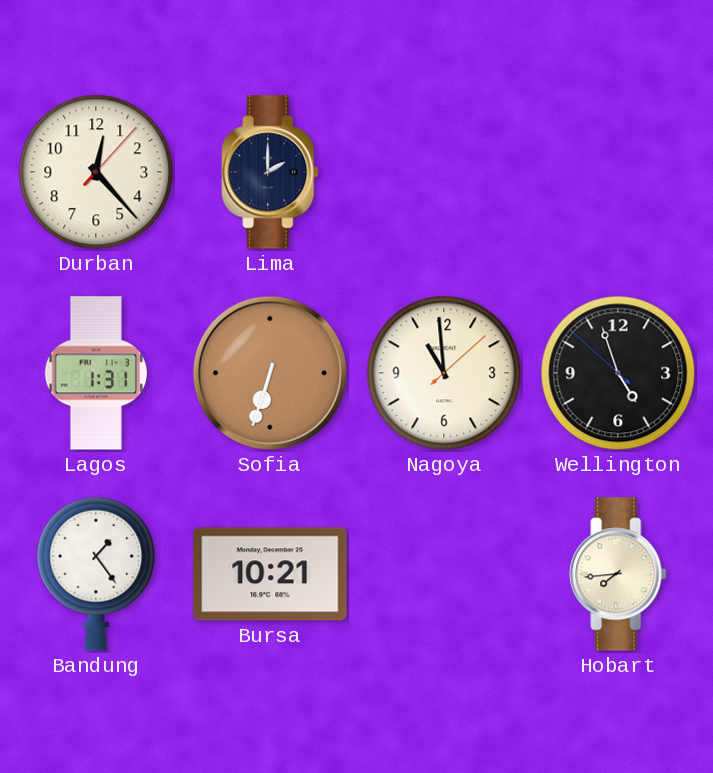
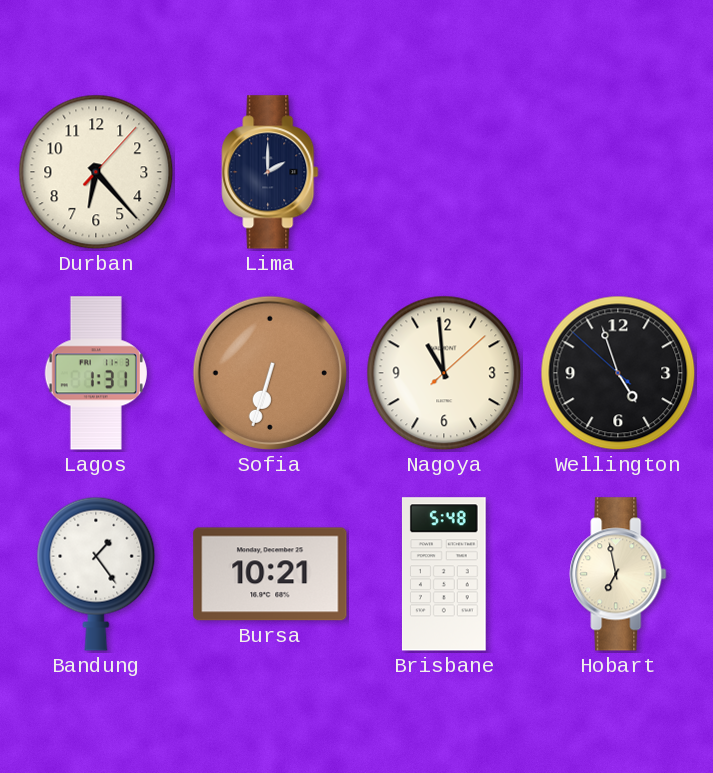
Durban: 12:23 -> 6:23
Brisbane: none -> 5:48
Hobart: 7:44 -> 6:58
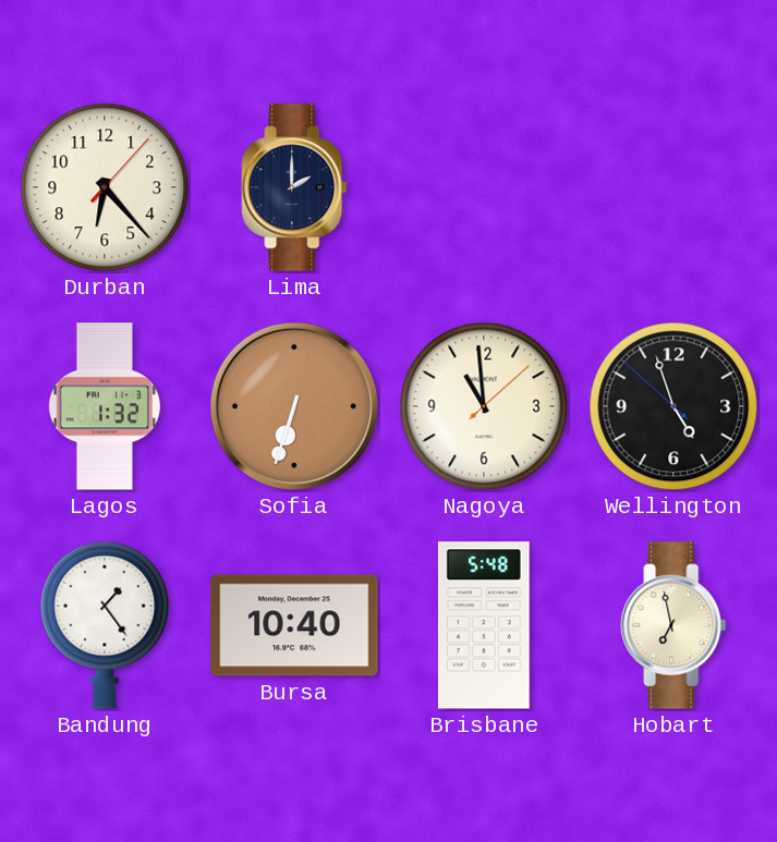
Lagos: 1:31 -> 1:32
Bursa: 10:21 -> 10:40
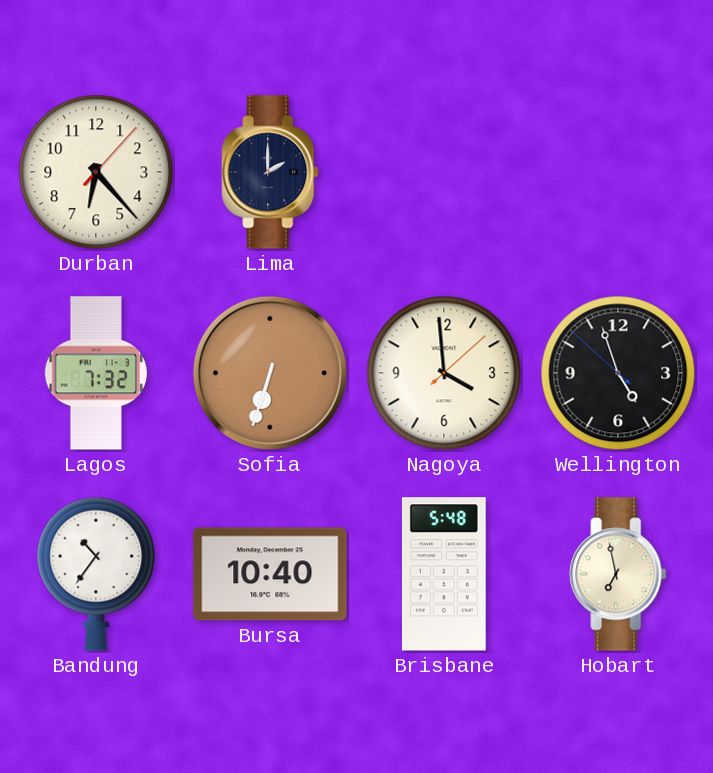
Lagos: 1:32 -> 7:32
Nagoya: 10:59 -> 3:59
Bandung: 1:24 -> 10:36
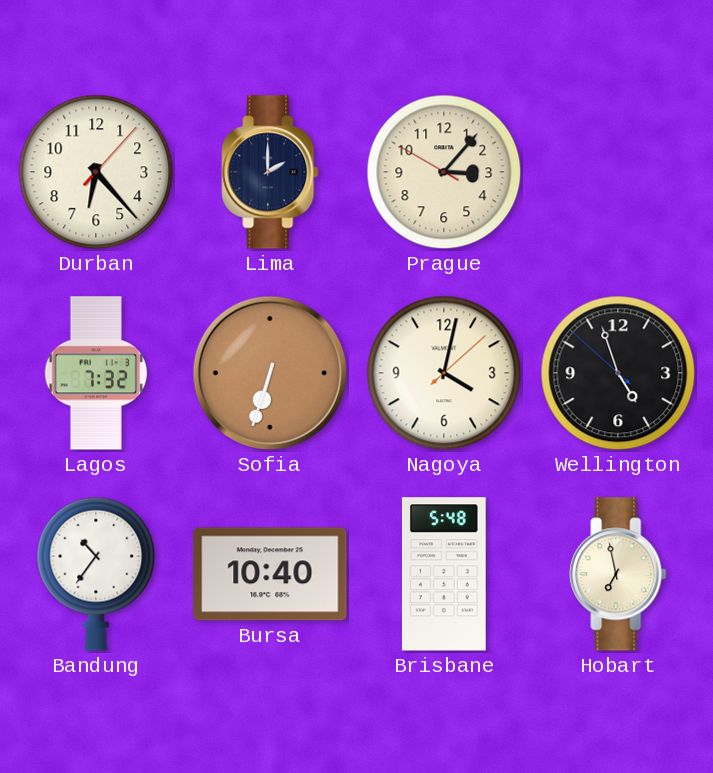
Prague: none -> 3:06
Nagoya: 3:59 -> 4:02
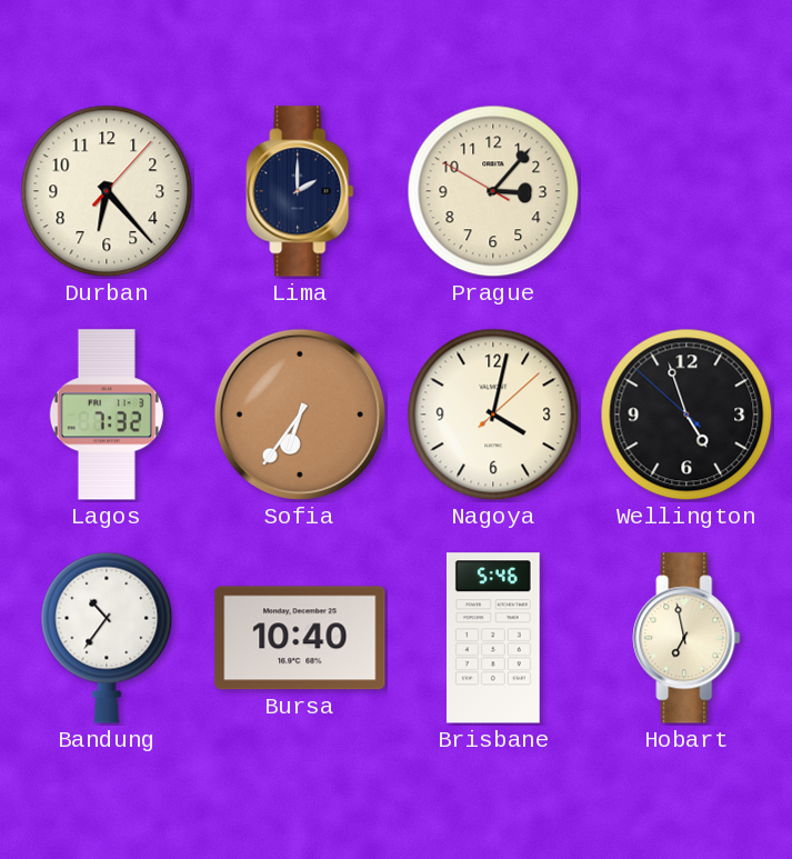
Sofia: 6:33 -> 6:36
Brisbane: 5:48 -> 5:46
